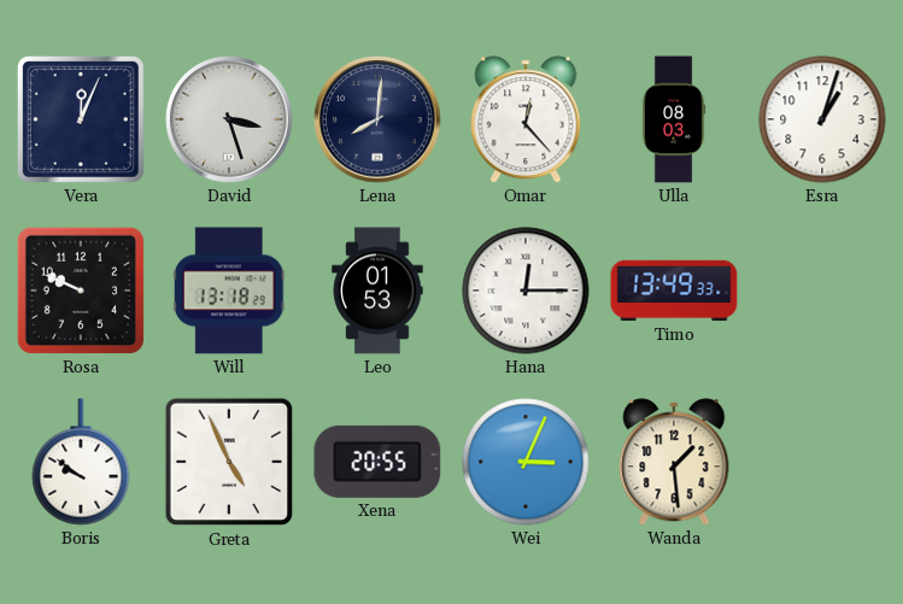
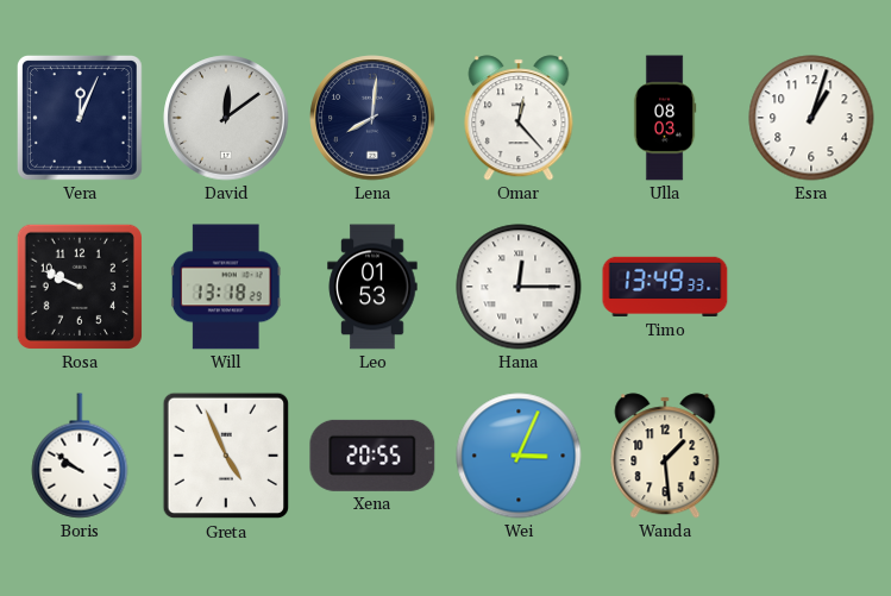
David: 3:27 -> 12:09
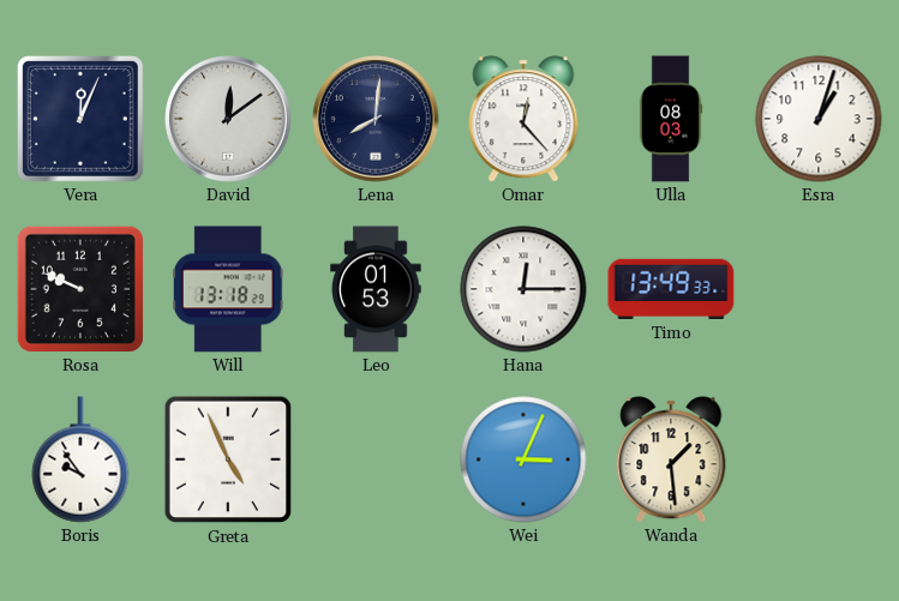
Boris: 9:51 -> 9:54
Xena: 20:55 -> none
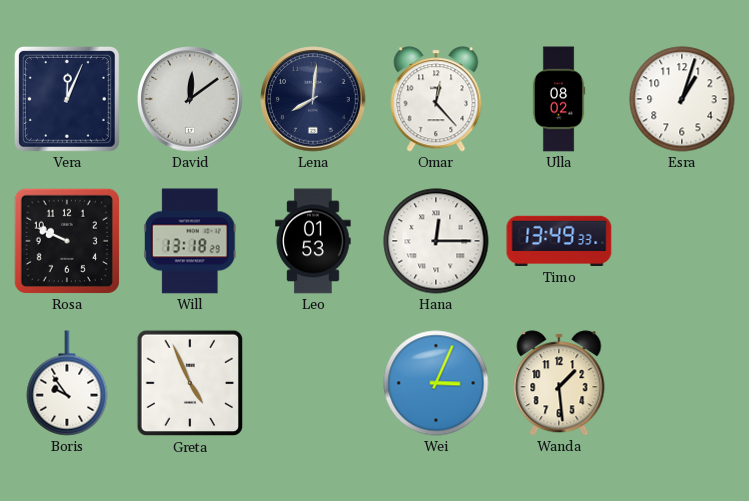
Ulla: 08:03 -> 08:02
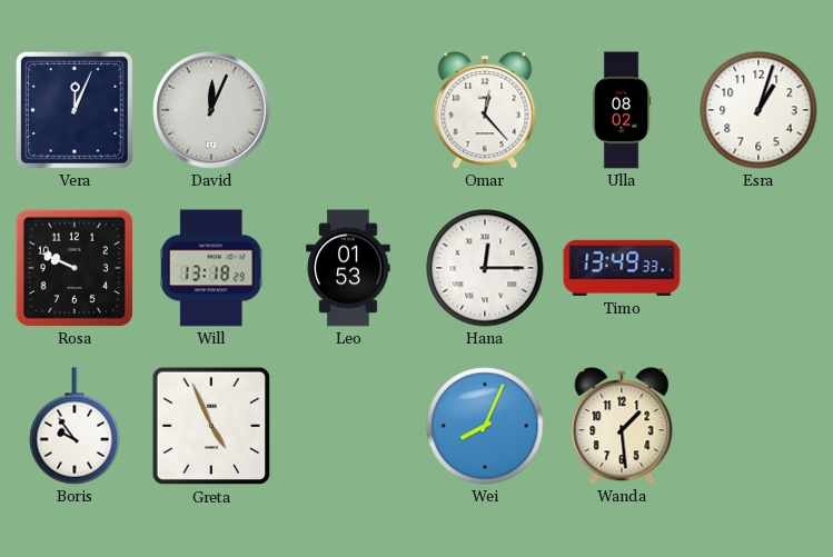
David: 12:09 -> 12:04
Lena: 8:01 -> none
Wei: 3:04 -> 8:04
